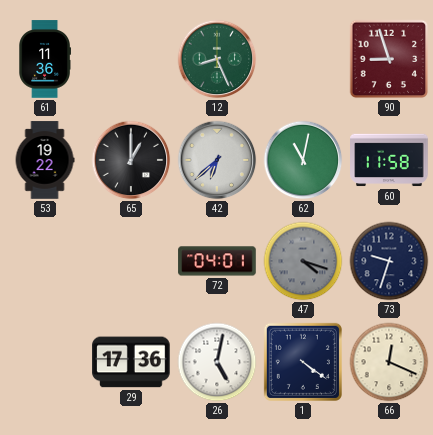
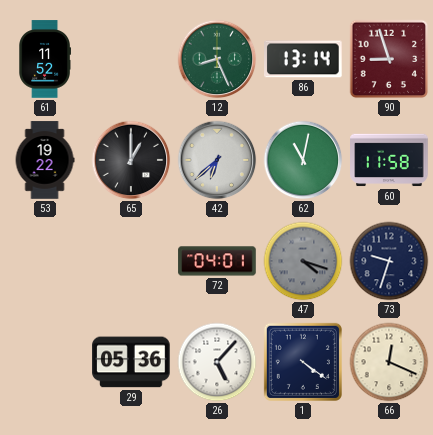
61: 11:36 -> 11:52
86: none -> 13:14
29: 17:36 -> 05:36
26: 5:02 -> 5:07
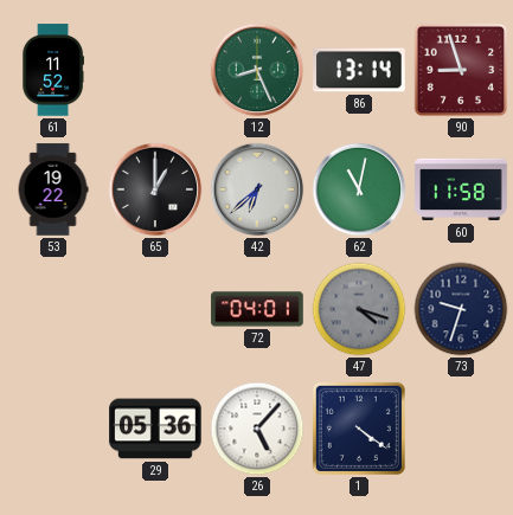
66: 12:19 -> none
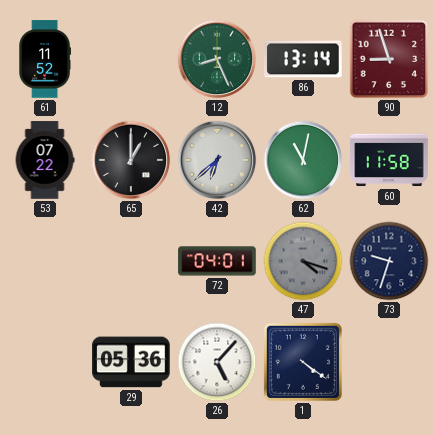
53: 19:22 -> 07:22
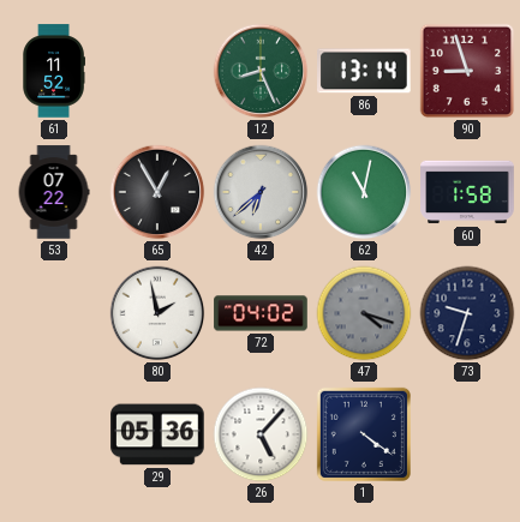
65: 1:00 -> 12:55
60: 11:58 -> 1:58
80: none -> 1:58
72: 04:01 -> 04:02
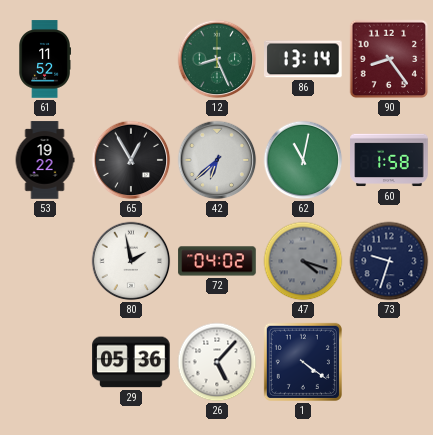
90: 8:57 -> 8:24
53: 07:22 -> 19:22
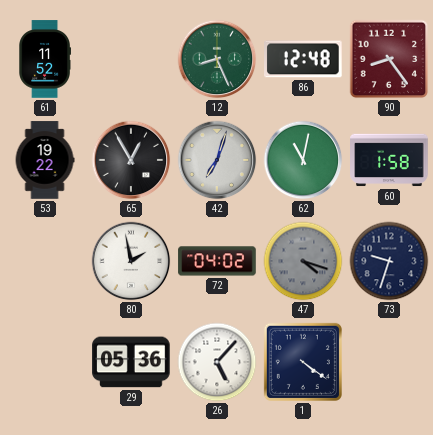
86: 13:14 -> 12:48
42: 6:38 -> 7:03
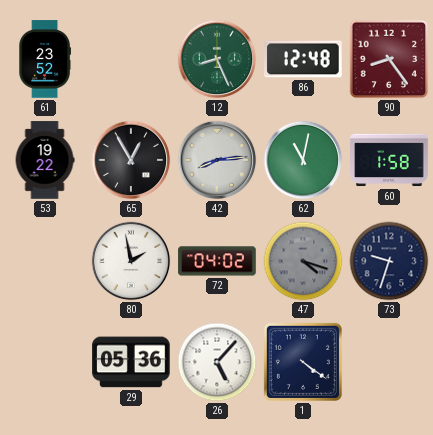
61: 11:52 -> 23:52
42: 7:03 -> 8:14
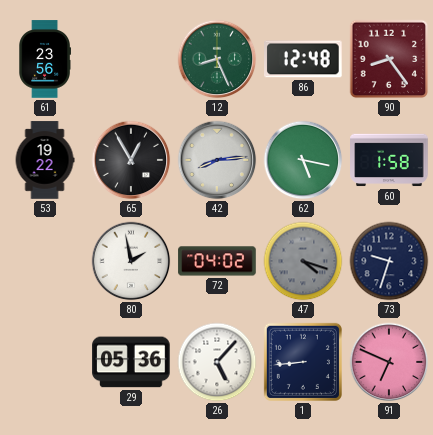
61: 23:52 -> 23:56
62: 11:02 -> 5:17
1: 4:21 -> 8:44
91: none -> 6:49
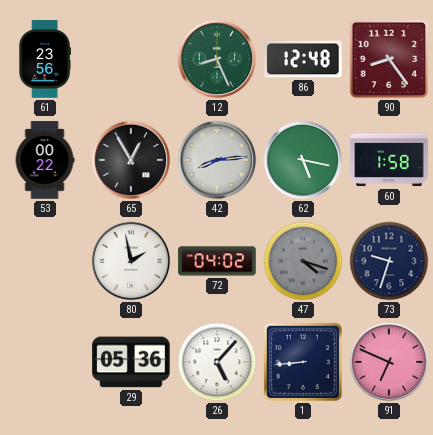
53: 19:22 -> 00:22
